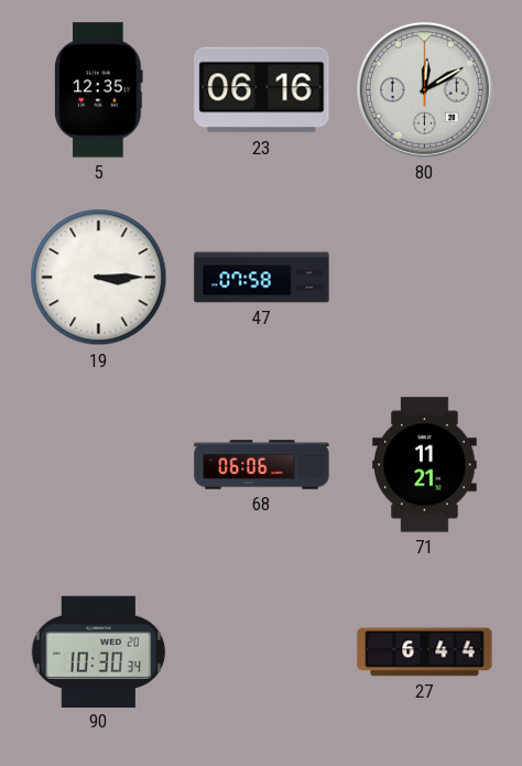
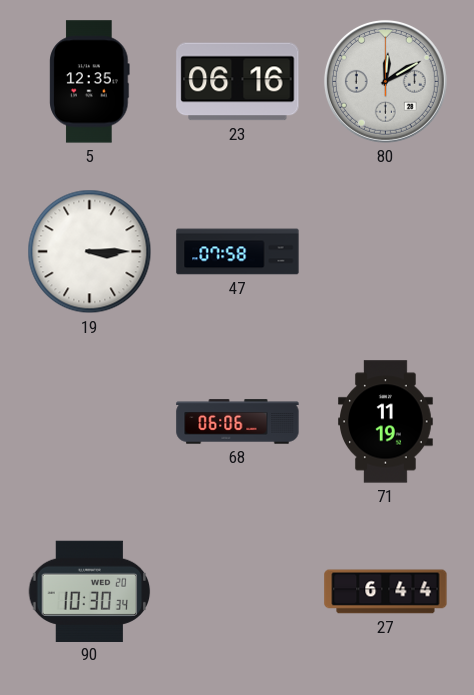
71: 11:21 -> 11:19
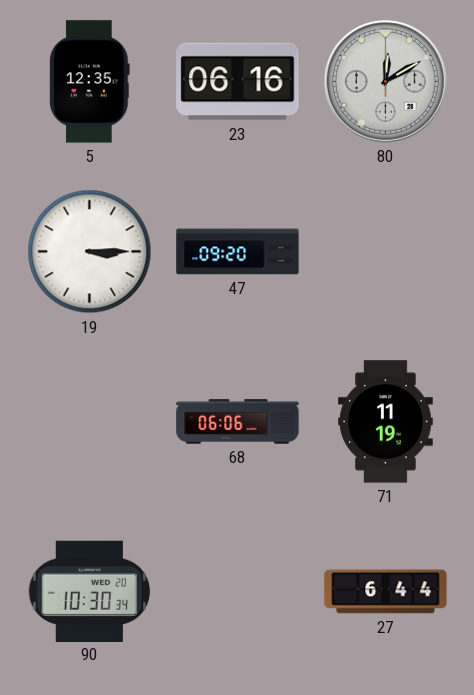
47: 07:58 -> 09:20
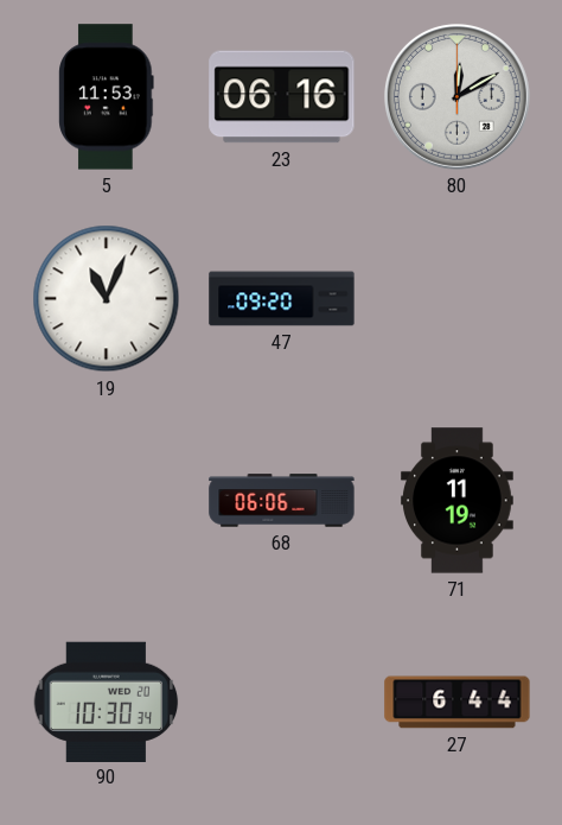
5: 12:35 -> 11:53
19: 3:15 -> 11:04
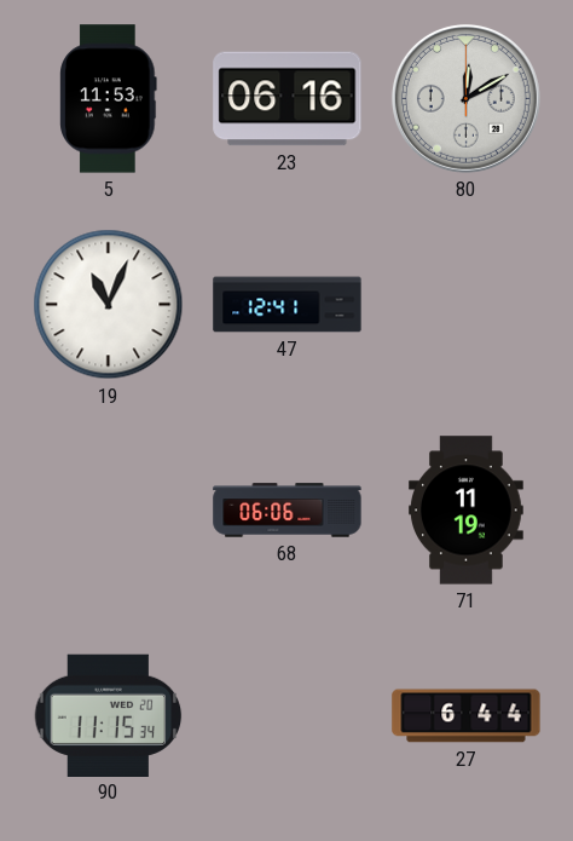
47: 09:20 -> 12:41
90: 10:30 -> 11:15
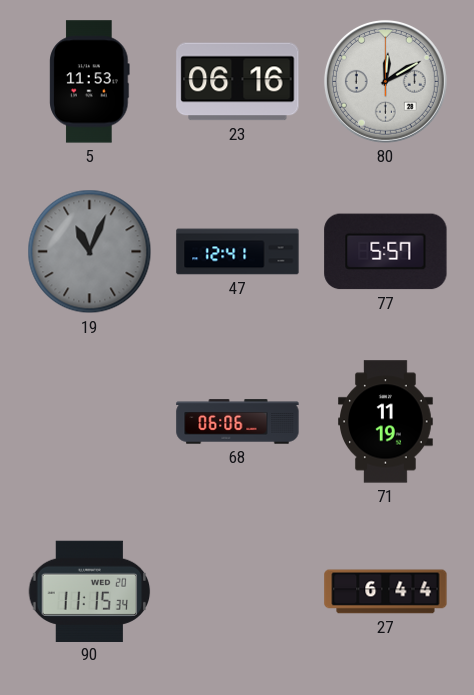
19 dial: white -> grey
77: none -> 5:57
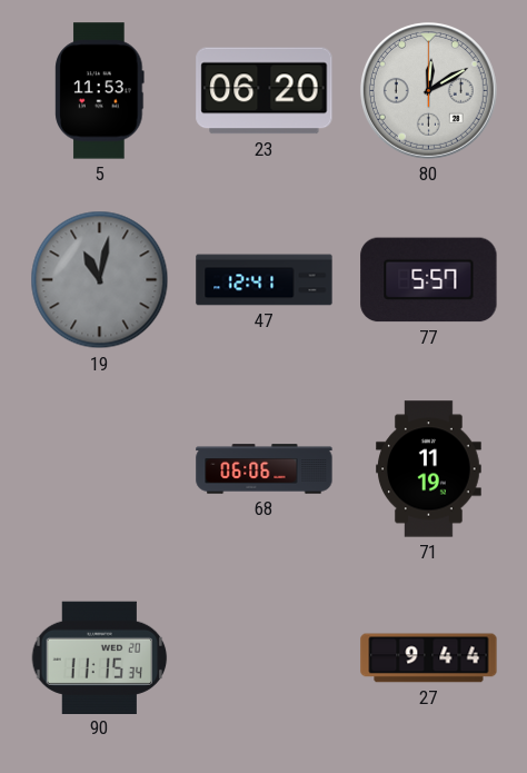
23: 06:16 -> 06:20
19: 11:04 -> 11:02
27: 6:44 -> 9:44
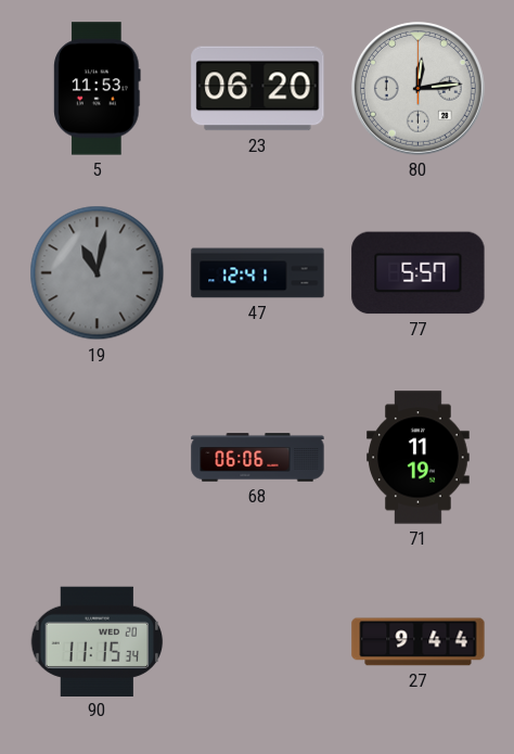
80: 12:10 -> 12:14
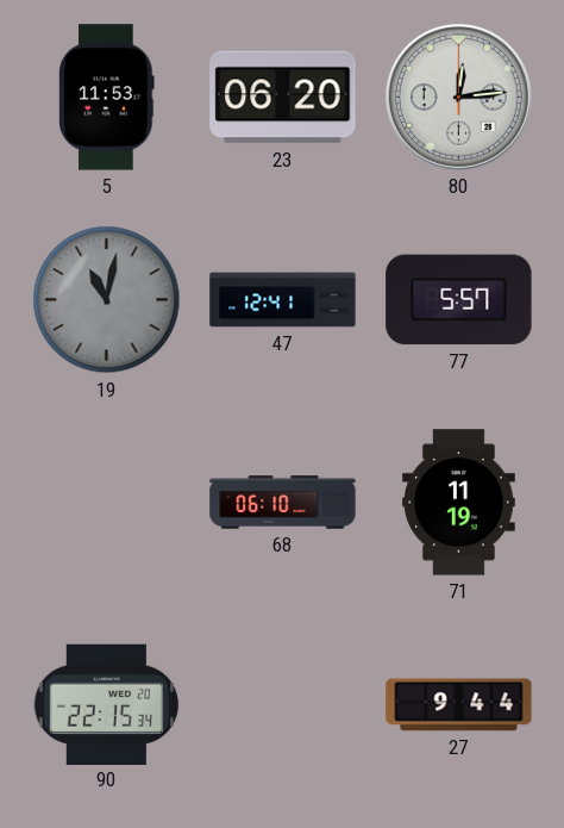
68: 06:06 -> 06:10
90: 11:15 -> 22:15
